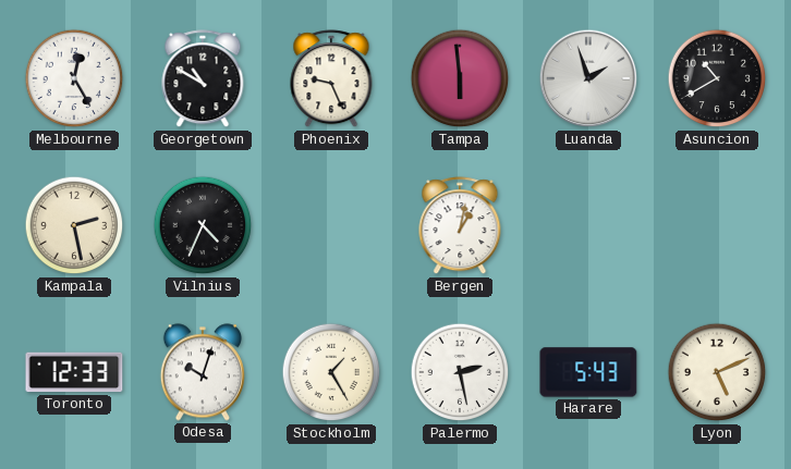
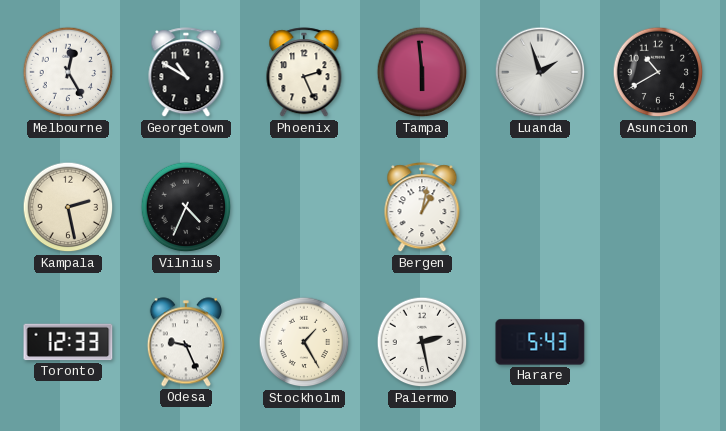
Phoenix: 9:26 -> 2:26
Odesa: 10:03 -> 9:26
Lyon: 5:11 -> none
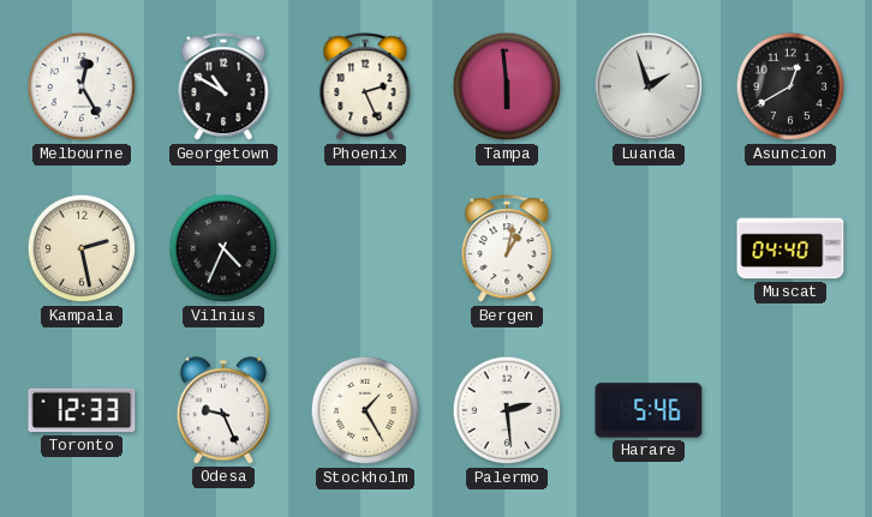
Asuncion: 10:40 -> 12:40
Muscat: none -> 04:40
Palermo: 2:28 -> 2:29
Harare: 5:43 -> 5:46
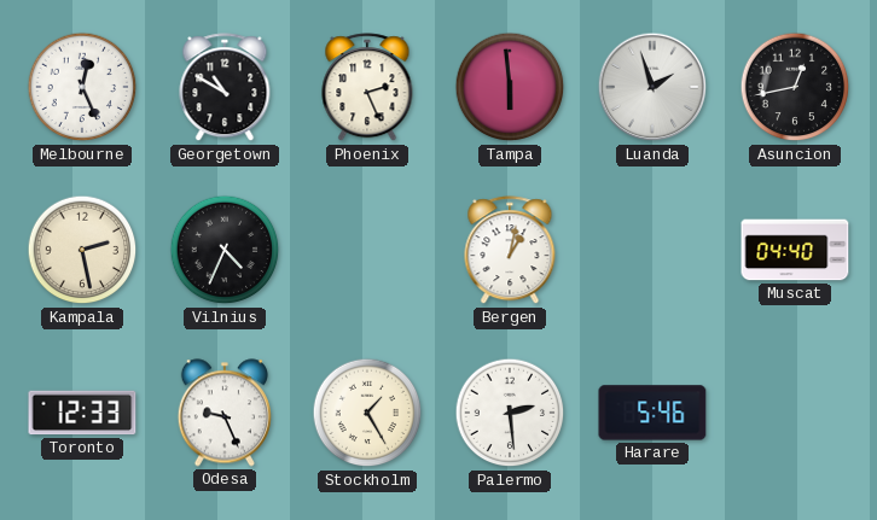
Melbourne: 12:25 -> 12:26
Asuncion: 12:40 -> 12:43
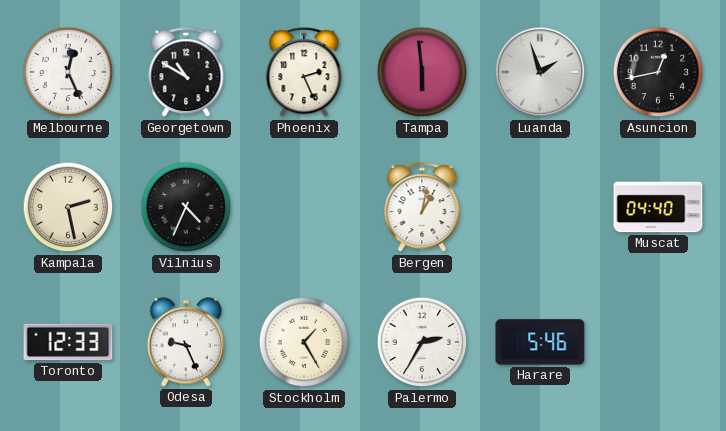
Palermo: 2:29 -> 2:35
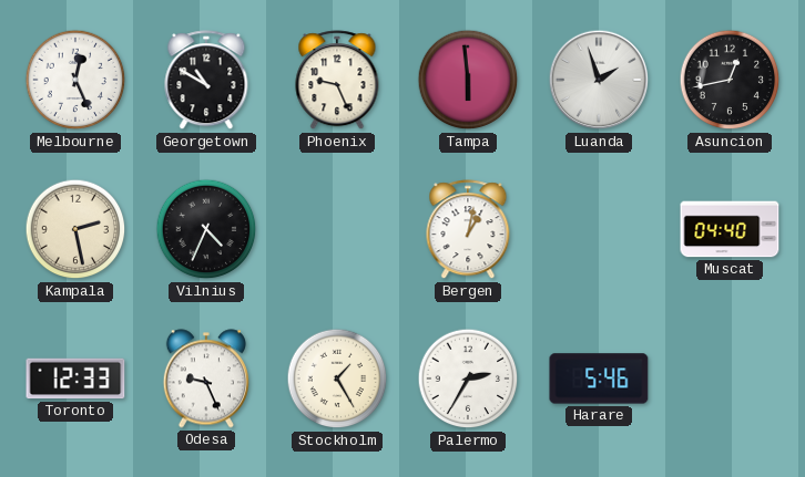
Phoenix: 2:26 -> 9:26
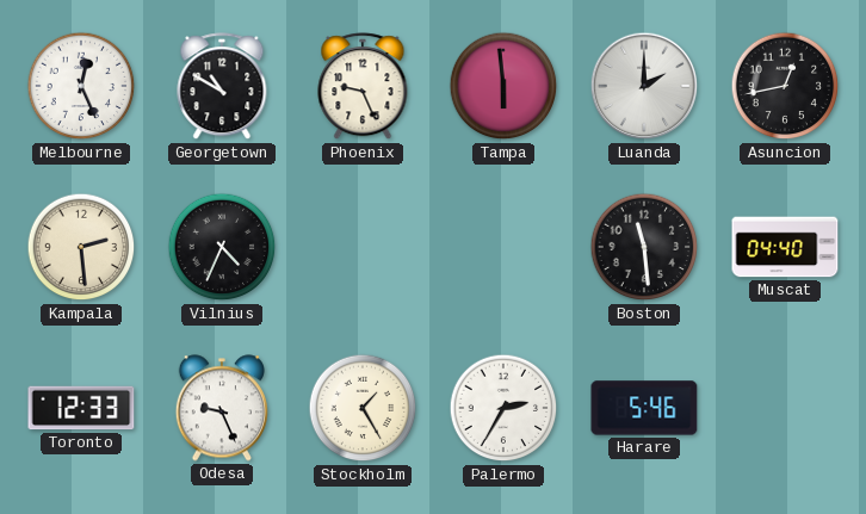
Luanda: 1:57 -> 2:00
Kampala: 2:28 -> 2:29
Bergen: 1:02 -> none
Boston: none -> 11:29
